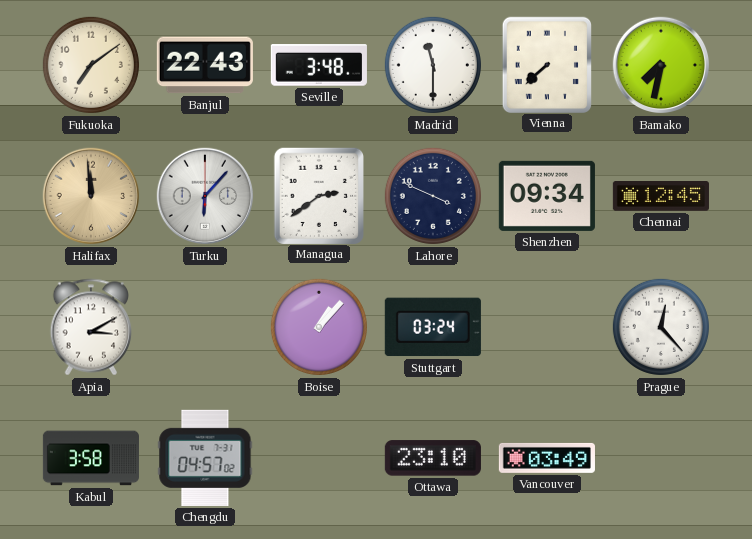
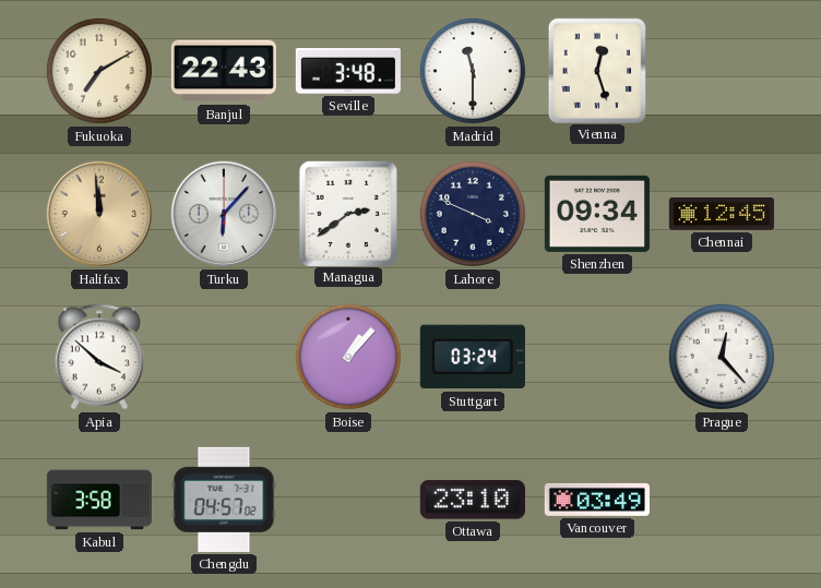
Fukuoka: 7:09 -> 7:10
Vienna: 7:38 -> 12:27
Bamako: 7:32 -> none
Apia: 3:10 -> 3:52
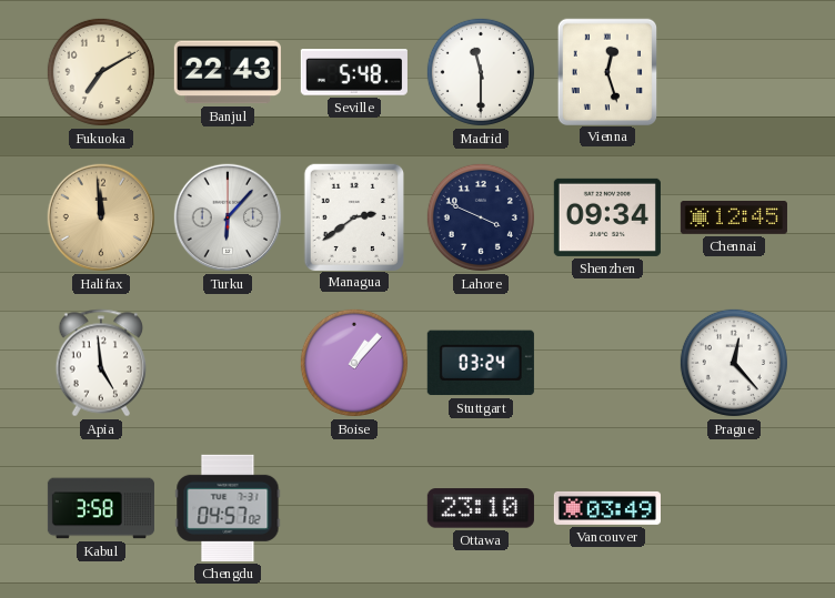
Seville: 3:48 -> 5:48
Apia: 3:52 -> 4:59
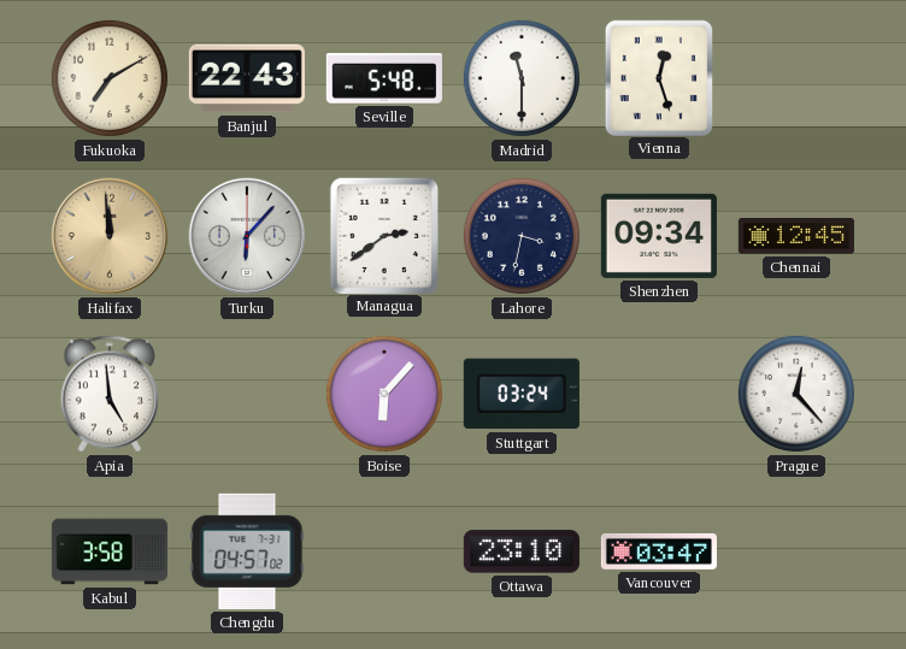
Lahore: 3:49 -> 3:32
Boise: 1:07 -> 6:07
Vancouver: 03:49 -> 03:47
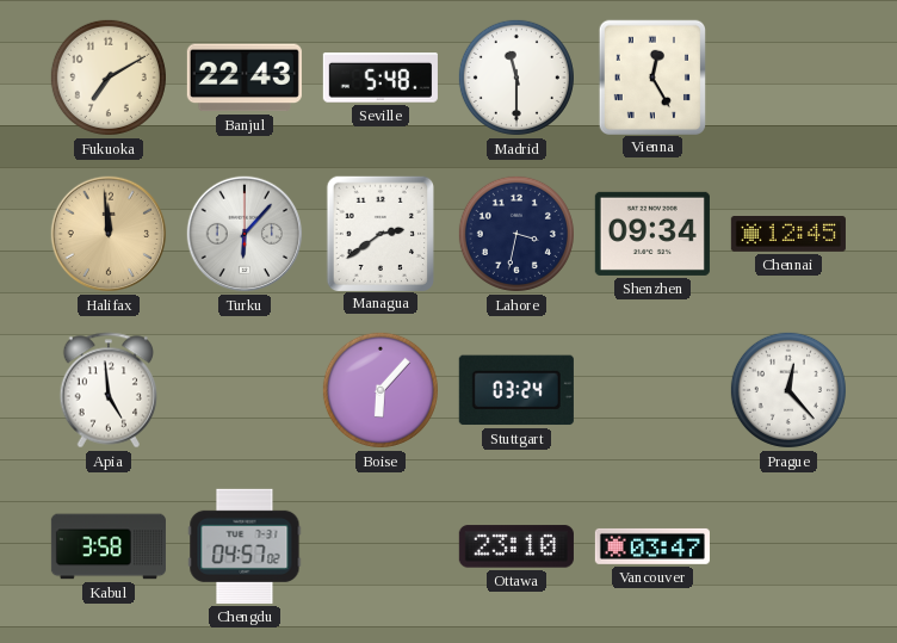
Vienna: 12:27 -> 12:25
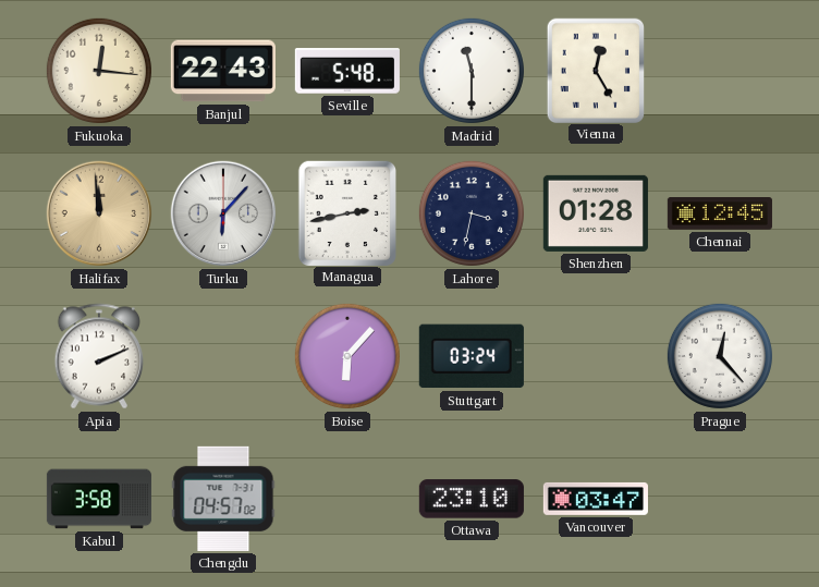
Fukuoka: 7:10 -> 12:16
Managua: 2:39 -> 2:43
Shenzhen: 09:34 -> 01:28
Apia: 4:59 -> 2:11
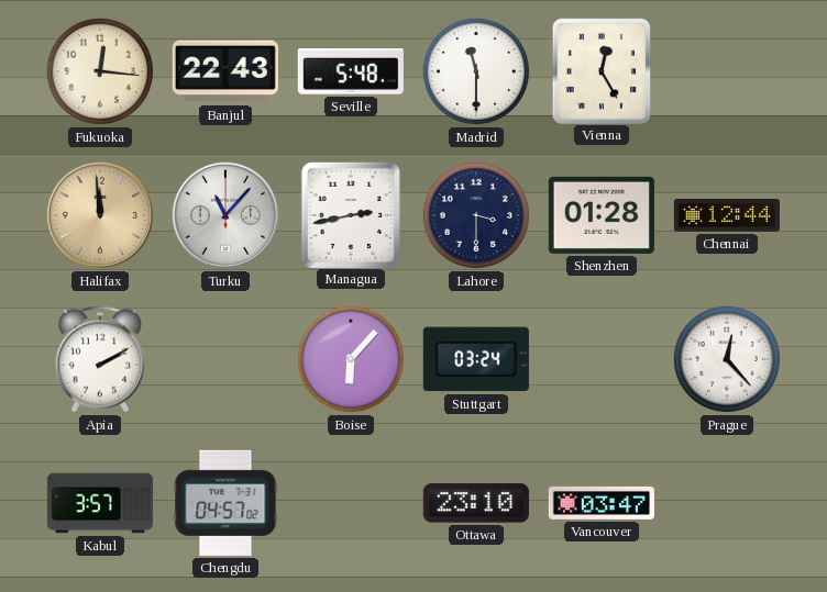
Turku: 6:07 -> 11:07
Lahore: 3:32 -> 3:30
Chennai: 12:45 -> 12:44
Apia: 2:11 -> 2:10
Kabul: 3:58 -> 3:57
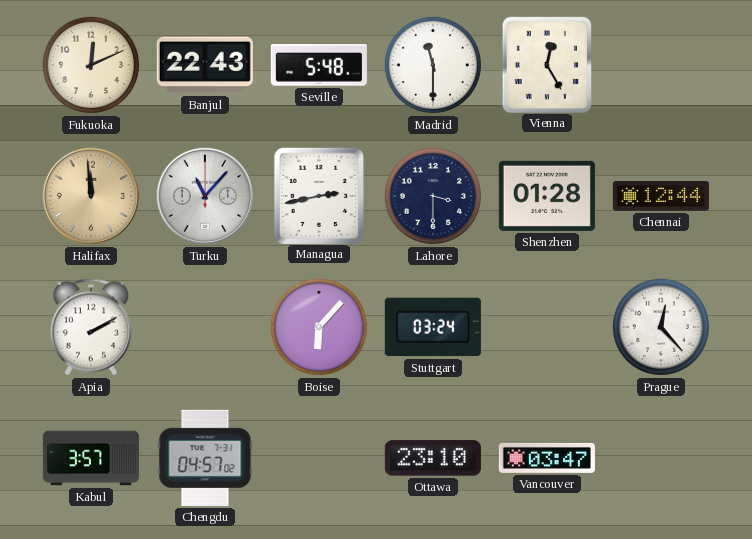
Fukuoka: 12:16 -> 12:11
